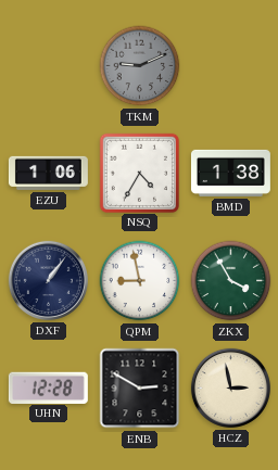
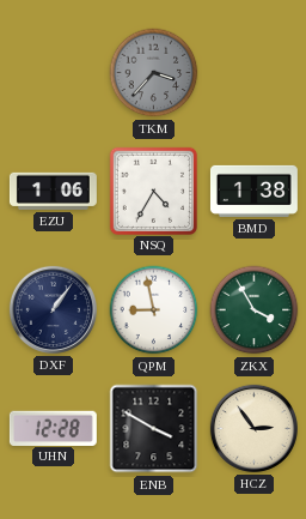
TKM: 9:11 -> 3:37
ENB: 2:50 -> 3:50
HCZ: 2:58 -> 2:54
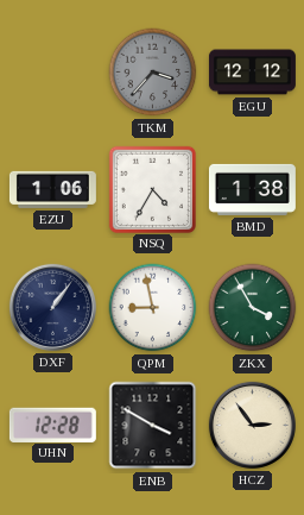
EGU: none -> 12:12
